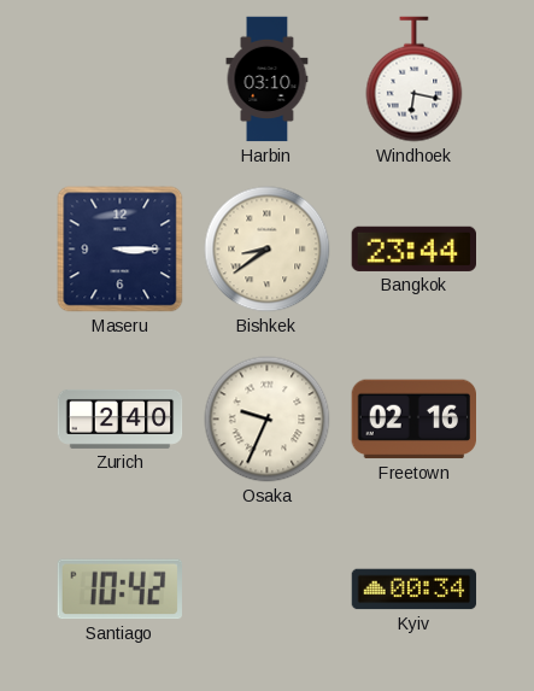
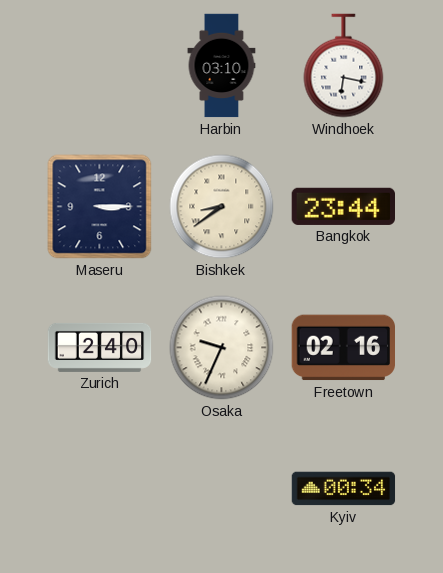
Santiago: 10:42 -> none
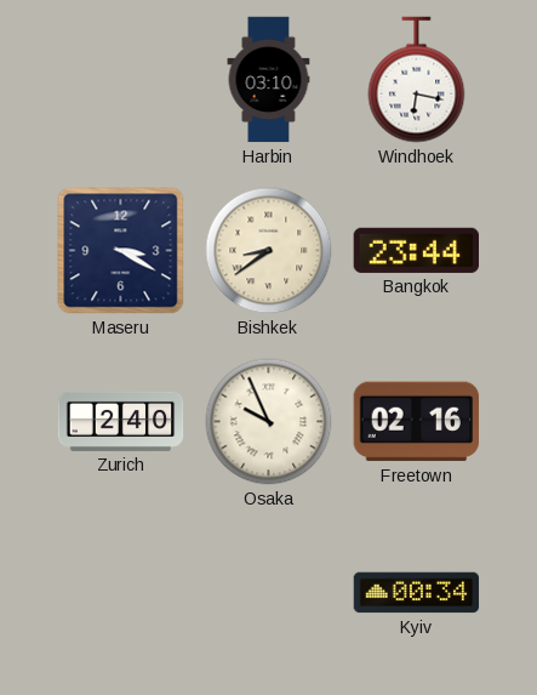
Maseru: 3:15 -> 3:20
Osaka: 9:34 -> 9:56
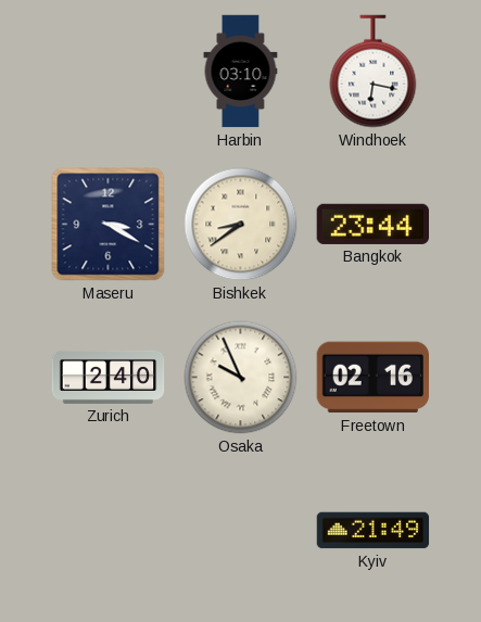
Kyiv: 00:34 -> 21:49
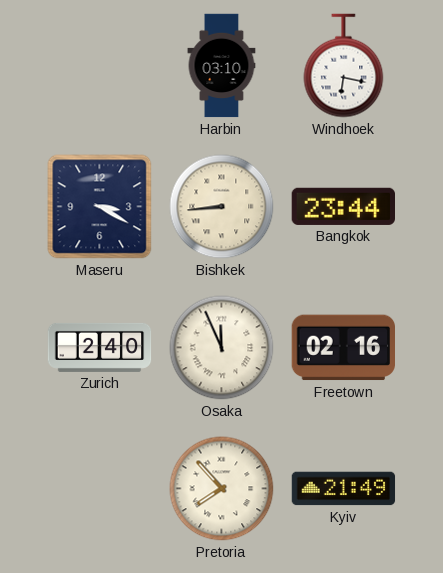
Bishkek: 8:39 -> 8:44
Osaka: 9:56 -> 11:56
Pretoria: none -> 7:53
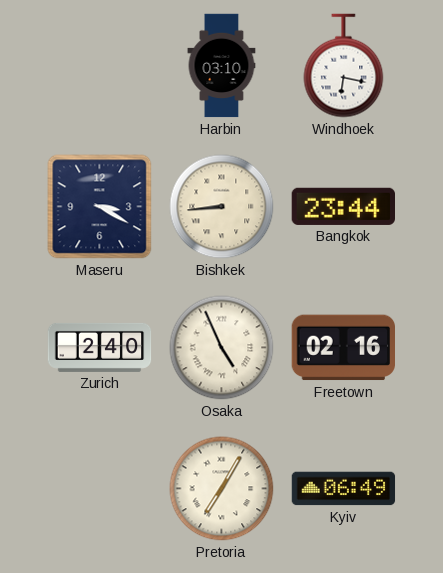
Osaka: 11:56 -> 4:56
Pretoria: 7:53 -> 7:05
Kyiv: 21:49 -> 06:49
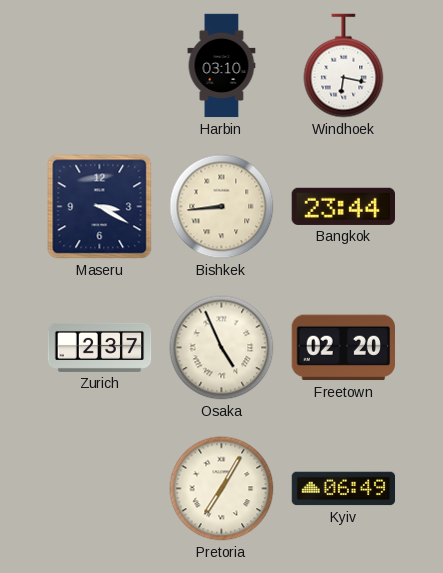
Zurich: 2:40 -> 2:37
Freetown: 02:16 -> 02:20
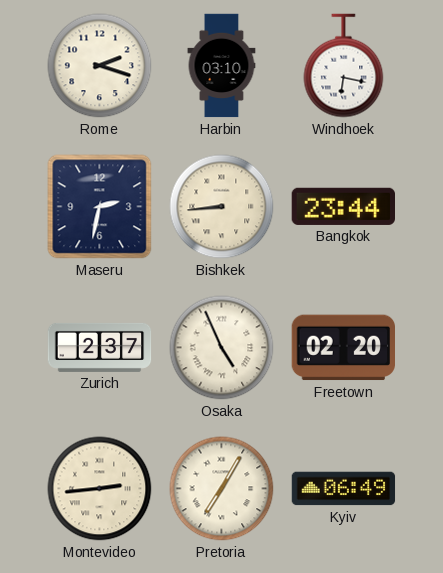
Rome: none -> 2:18
Maseru: 3:20 -> 2:32
Montevideo: none -> 2:44
